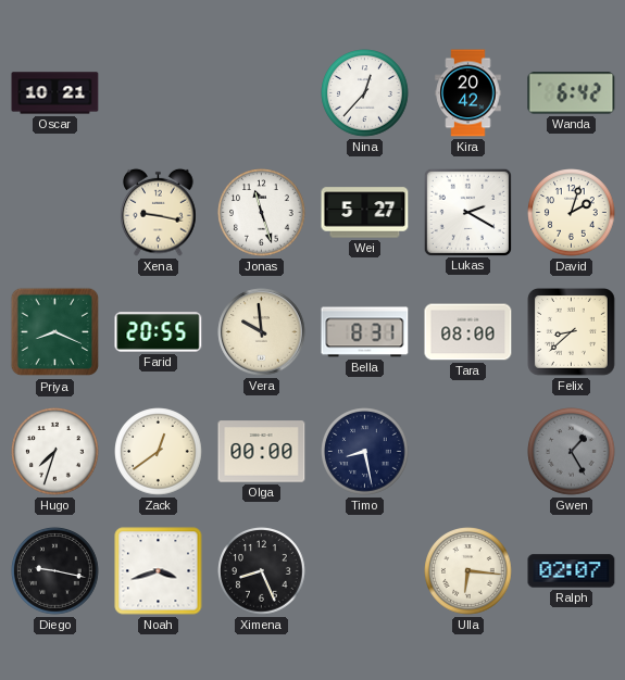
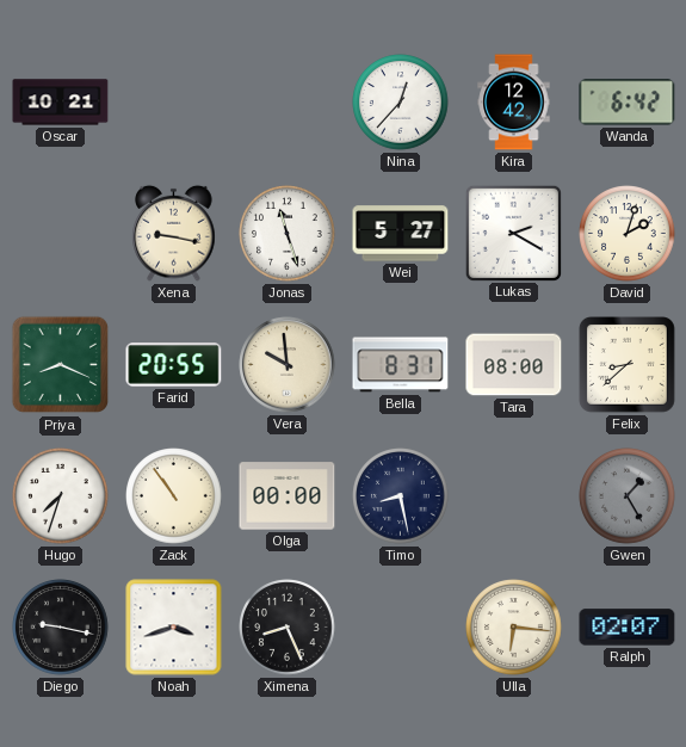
Kira: 20:42 -> 12:42
Zack: 12:39 -> 10:54
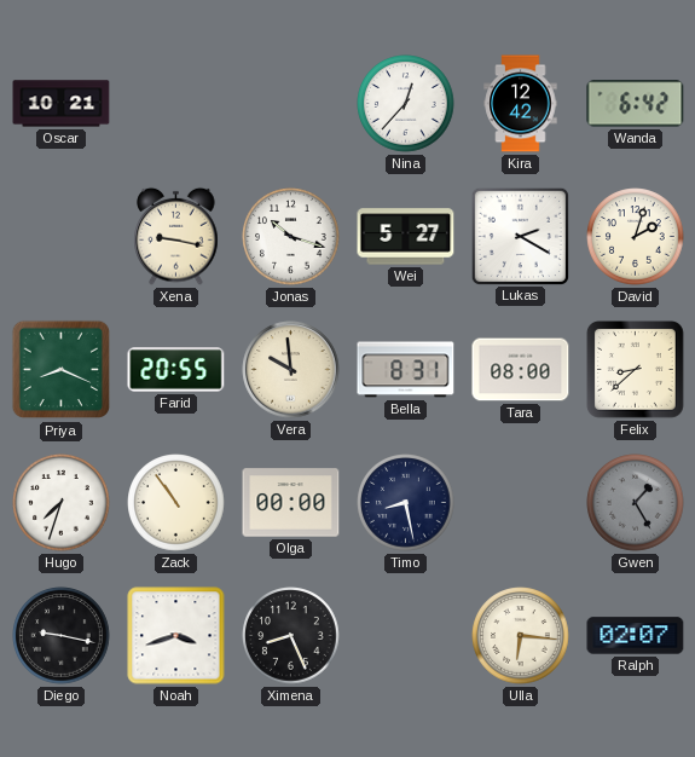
Jonas: 11:27 -> 10:18
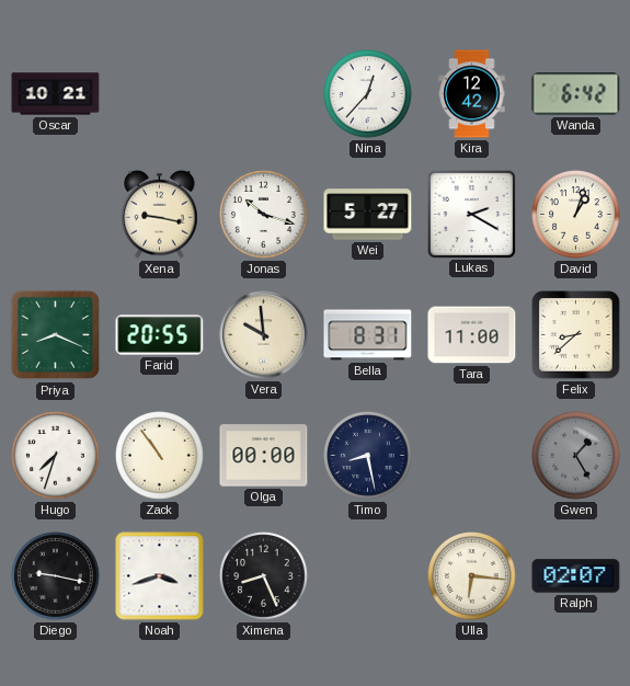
David: 2:03 -> 1:03
Tara: 08:00 -> 11:00
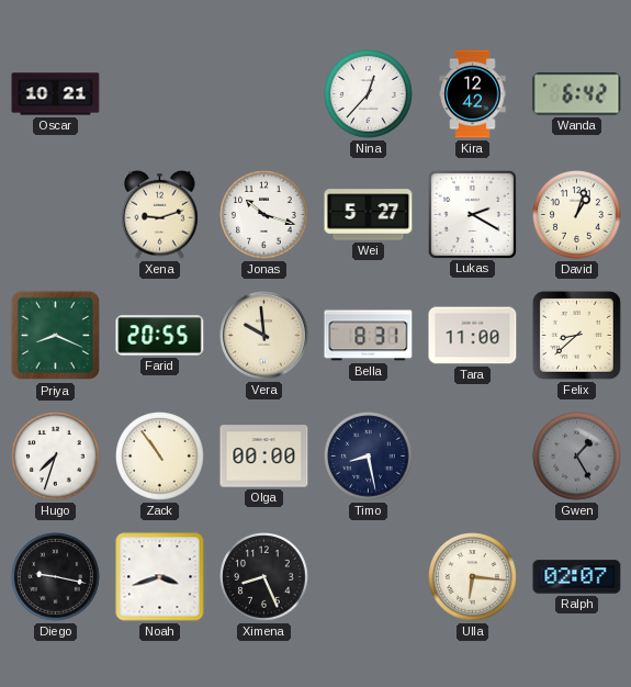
Xena: 9:17 -> 9:12
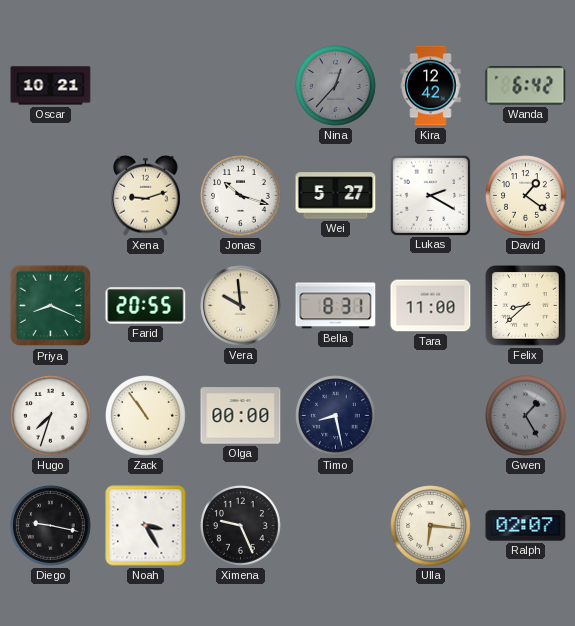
Nina dial: white -> grey
David: 1:03 -> 1:21
Noah: 3:42 -> 3:25
Ximena: 8:26 -> 9:26
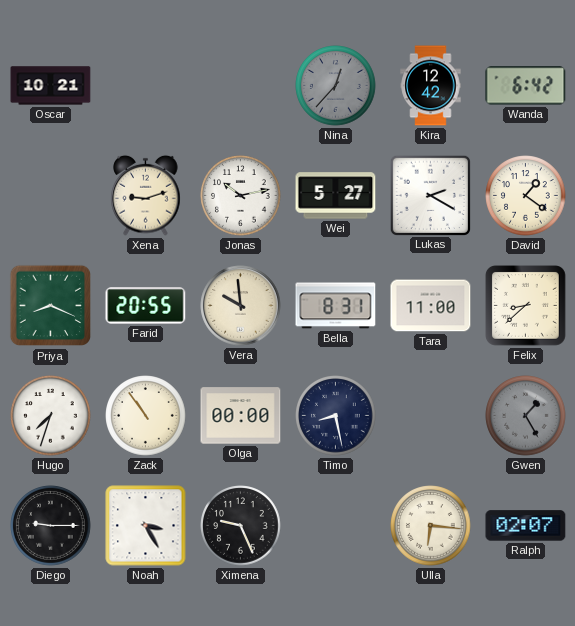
Jonas: 10:18 -> 10:13
Diego: 9:17 -> 9:15
